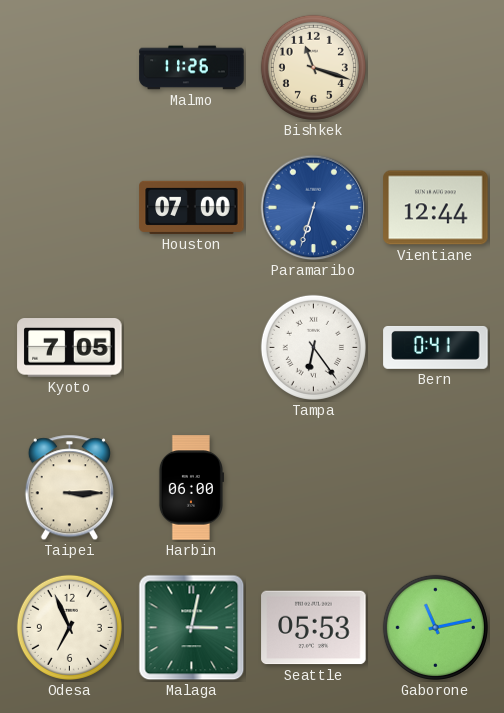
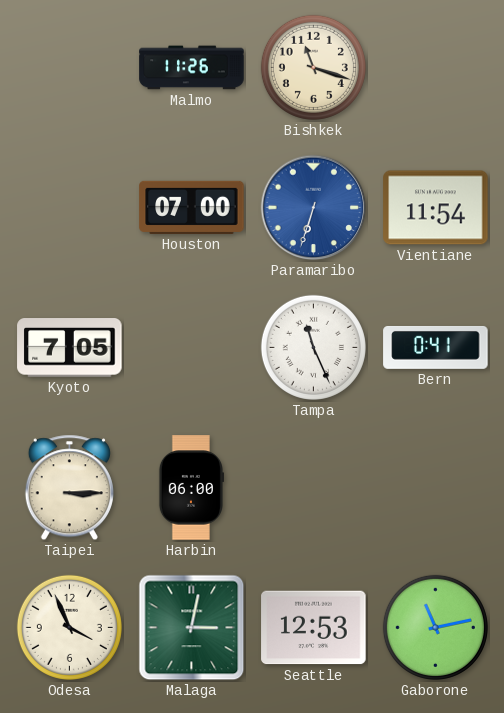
Vientiane: 12:44 -> 11:54
Tampa: 6:24 -> 11:26
Odesa: 6:56 -> 3:56
Seattle: 05:53 -> 12:53
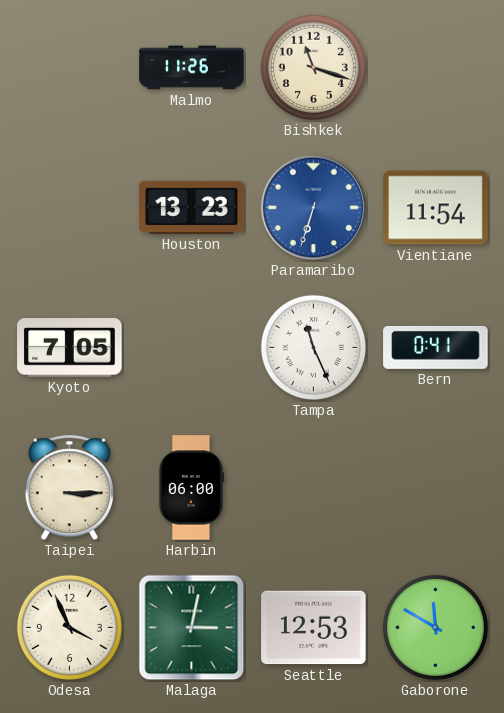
Houston: 07:00 -> 13:23
Gaborone: 11:13 -> 11:50
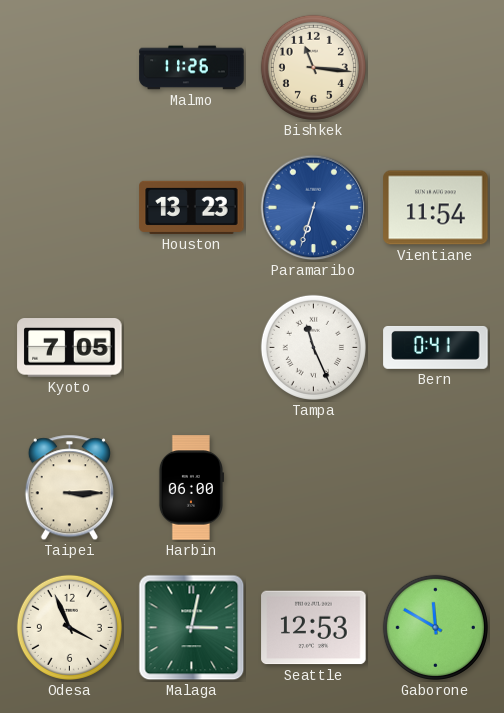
Bishkek: 11:18 -> 11:16
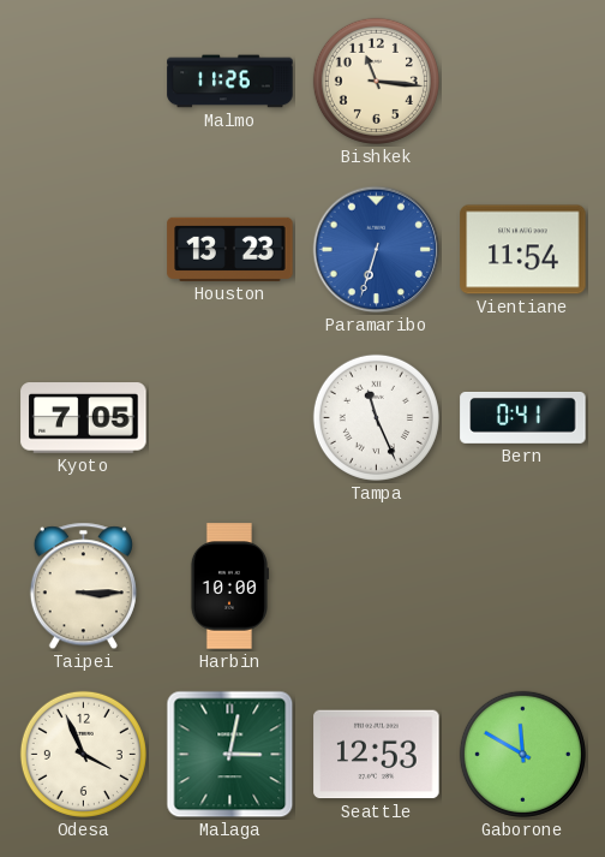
Harbin: 06:00 -> 10:00
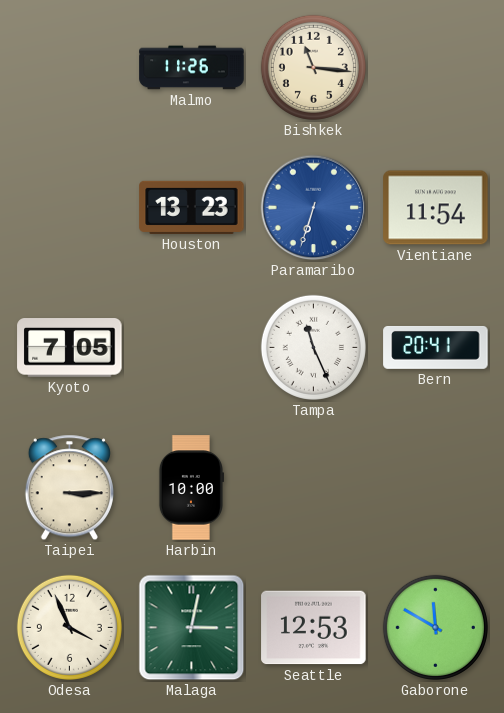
Bern: 0:41 -> 20:41
